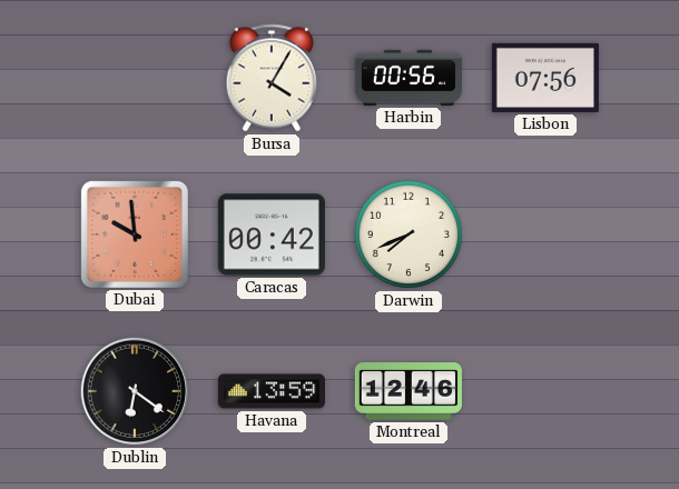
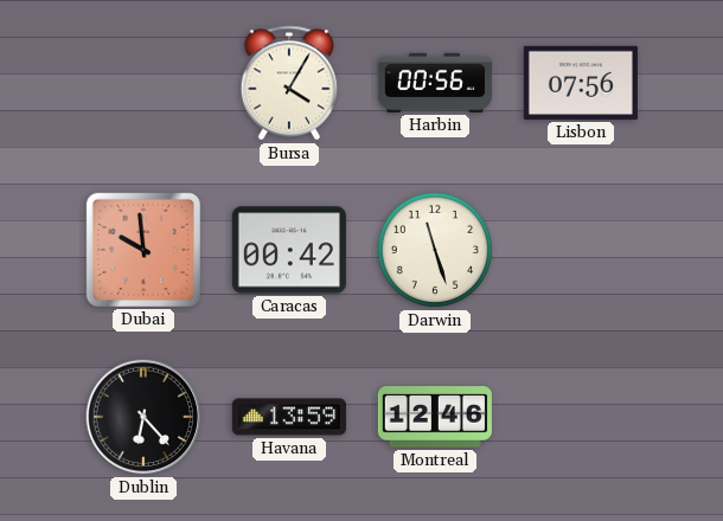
Darwin: 7:41 -> 11:27
Dublin: 6:21 -> 6:23
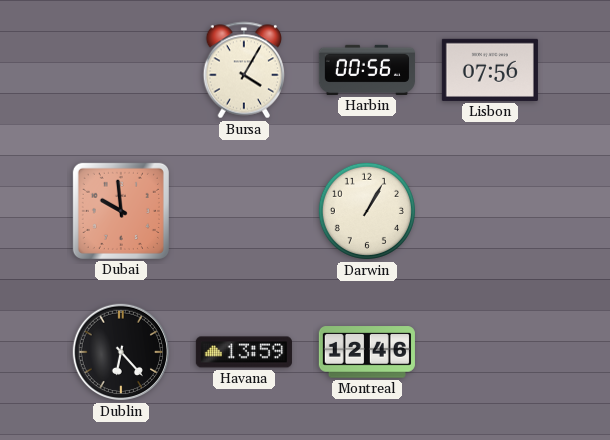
Caracas: 00:42 -> none
Darwin: 11:27 -> 1:05
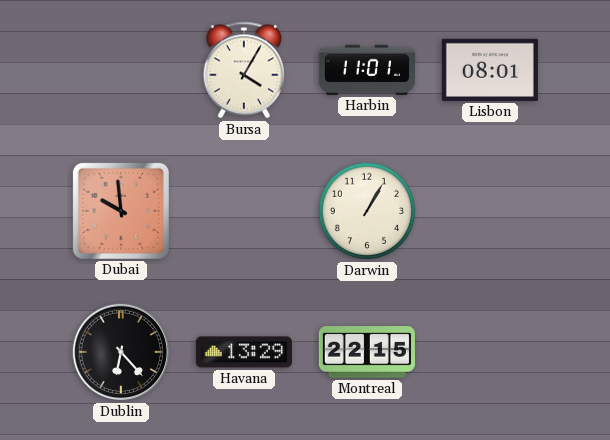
Harbin: 00:56 -> 11:01
Lisbon: 07:56 -> 08:01
Havana: 13:59 -> 13:29
Montreal: 12:46 -> 22:15
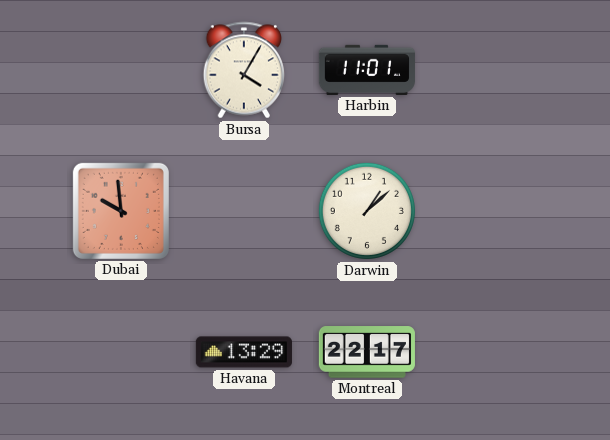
Lisbon: 08:01 -> none
Darwin: 1:05 -> 1:08
Dublin: 6:23 -> none
Montreal: 22:15 -> 22:17
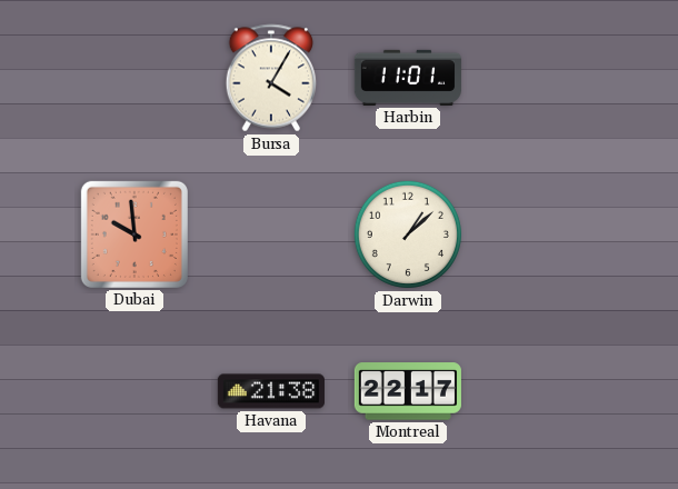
Havana: 13:29 -> 21:38
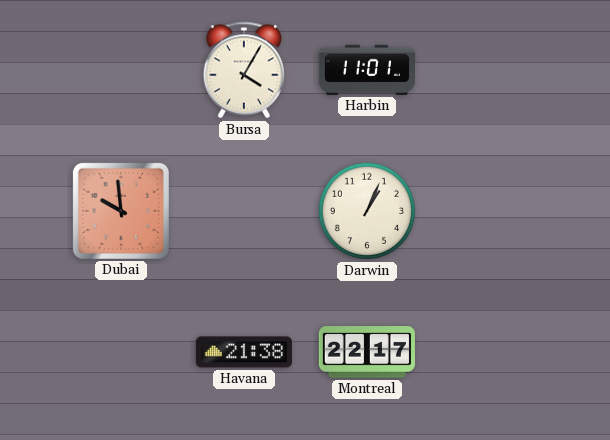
Darwin: 1:08 -> 1:04
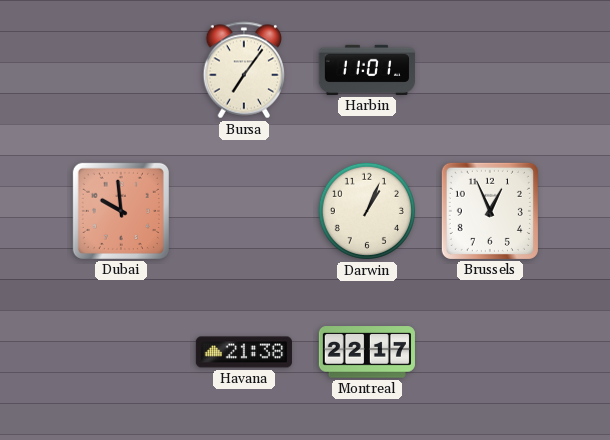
Bursa: 4:05 -> 7:06
Brussels: none -> 12:56
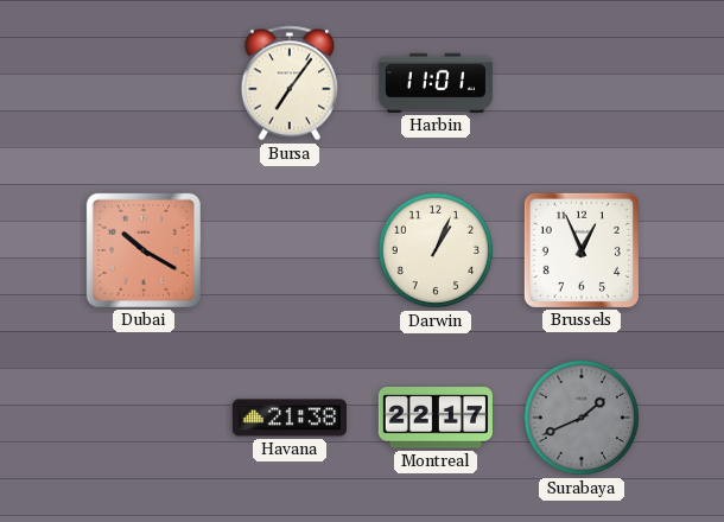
Dubai: 9:59 -> 10:20
Surabaya: none -> 1:41
